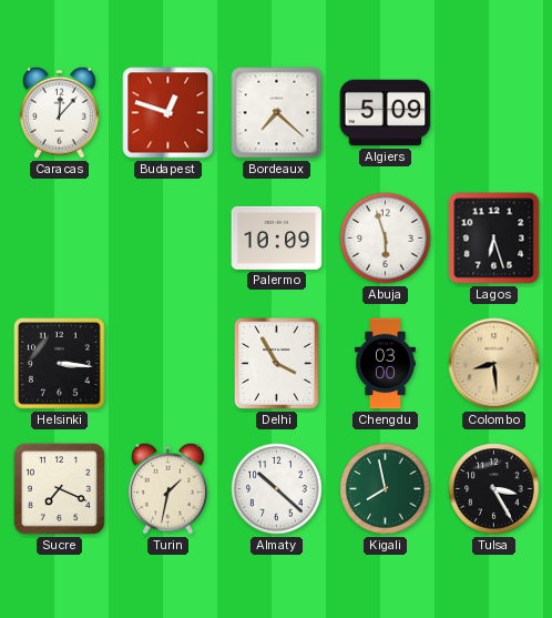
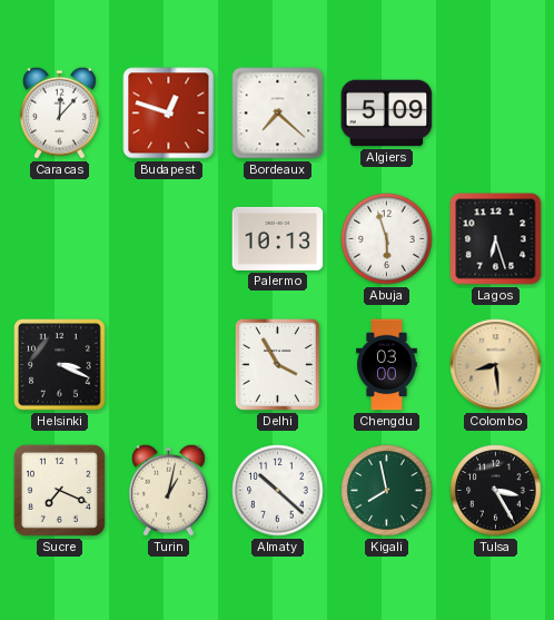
Palermo: 10:09 -> 10:13
Helsinki: 3:16 -> 3:19
Turin: 1:32 -> 1:02
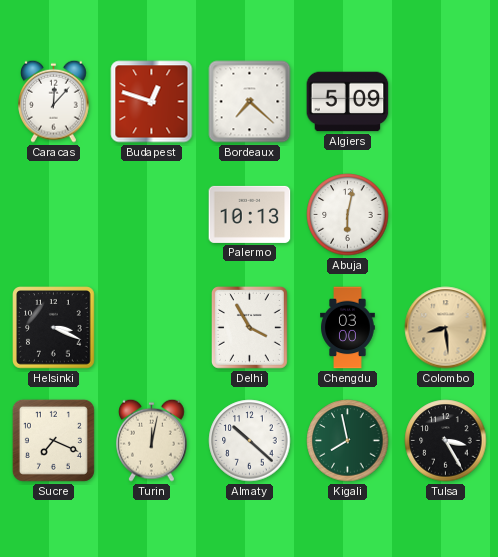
Abuja: 5:57 -> 6:02
Lagos: 6:27 -> none
Turin: 1:02 -> 12:02
